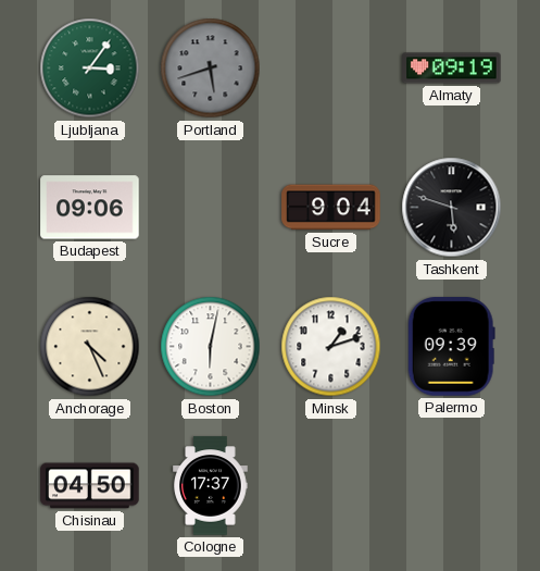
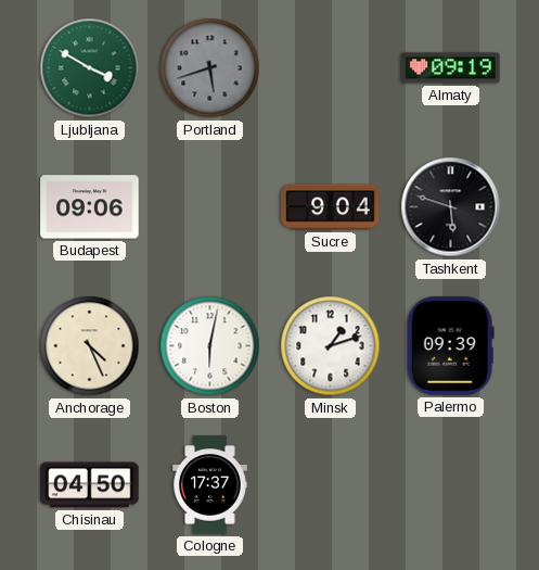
Ljubljana: 3:06 -> 3:50
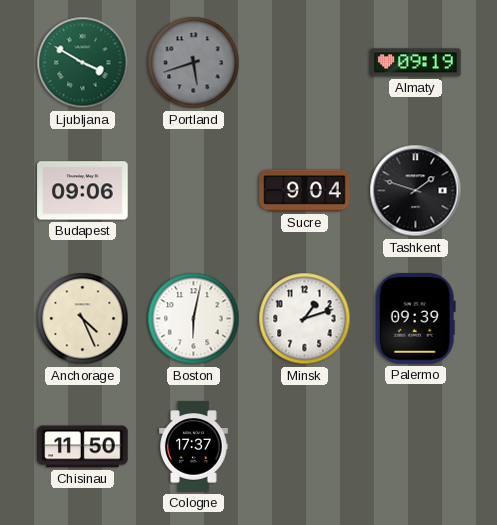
Tashkent: 5:48 -> 1:48
Chisinau: 04:50 -> 11:50
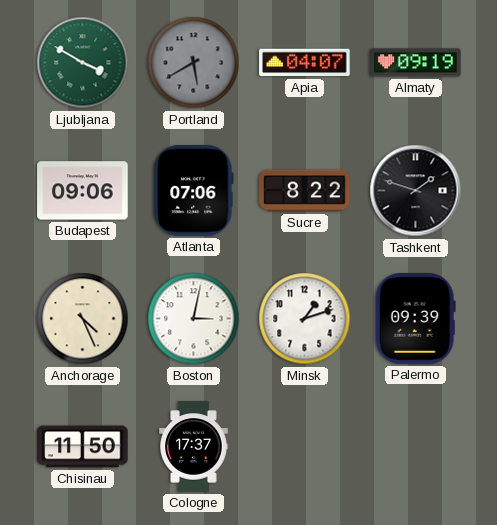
Portland: 5:42 -> 5:40
Apia: none -> 04:07
Atlanta: none -> 07:06
Sucre: 9:04 -> 8:22
Boston: 6:02 -> 3:02
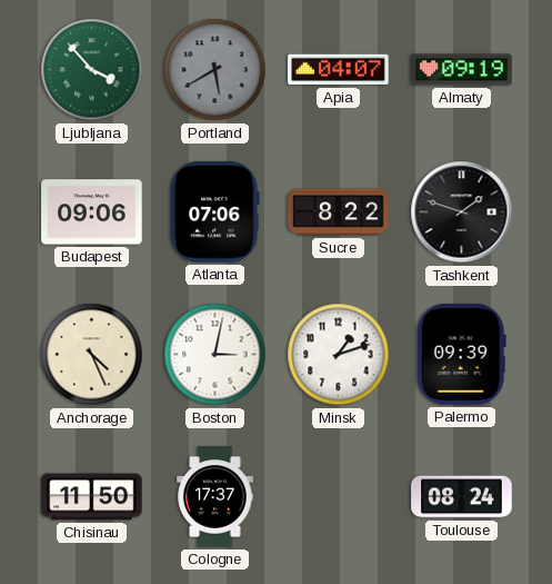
Ljubljana: 3:50 -> 3:53
Toulouse: none -> 08:24
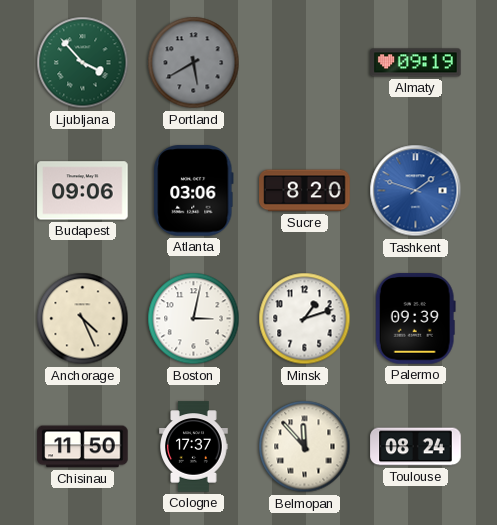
Apia: 04:07 -> none
Atlanta: 07:06 -> 03:06
Sucre: 8:22 -> 8:20
Tashkent dial: black -> blue
Belmopan: none -> 11:53
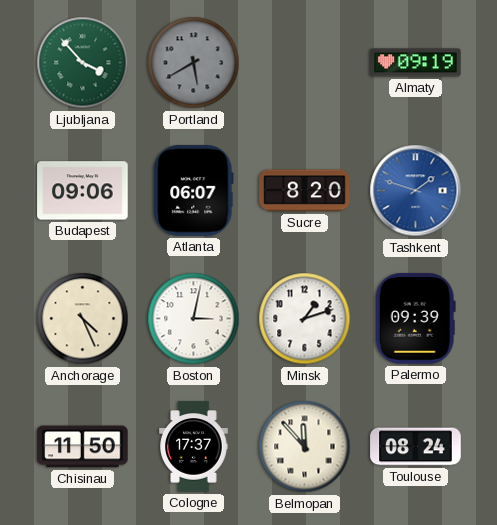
Atlanta: 03:06 -> 06:07
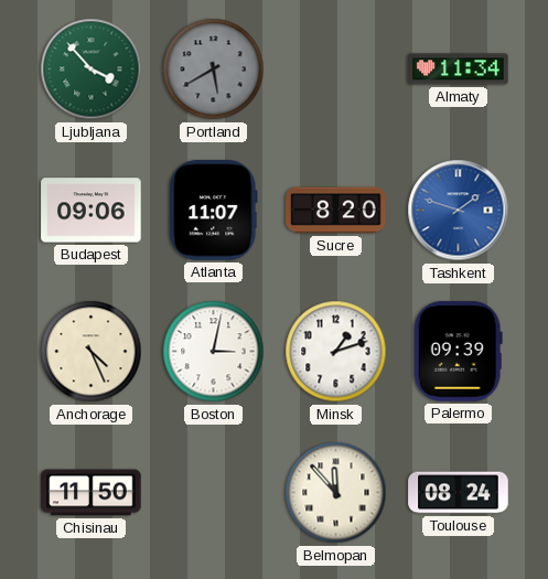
Almaty: 09:19 -> 11:34
Atlanta: 06:07 -> 11:07
Cologne: 17:37 -> none
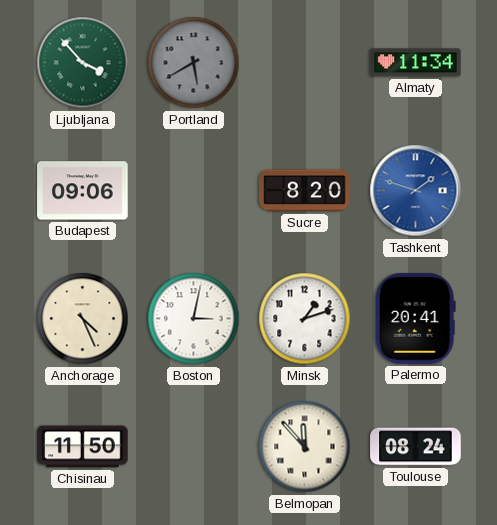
Atlanta: 11:07 -> none
Palermo: 09:39 -> 20:41
